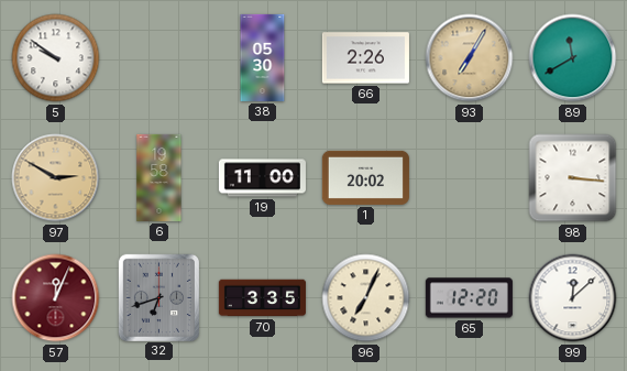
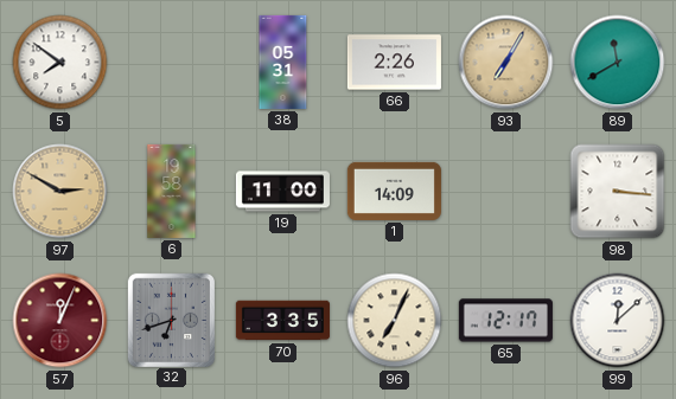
5: 9:51 -> 7:51
38: 05:30 -> 05:31
1: 20:02 -> 14:09
65: 12:20 -> 12:17
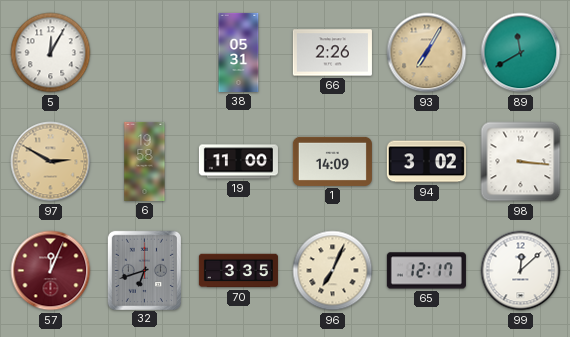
5: 7:51 -> 12:05
94: none -> 3:02
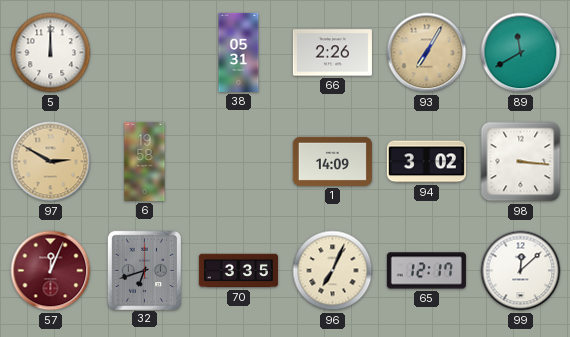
5: 12:05 -> 12:00
19: 11:00 -> none
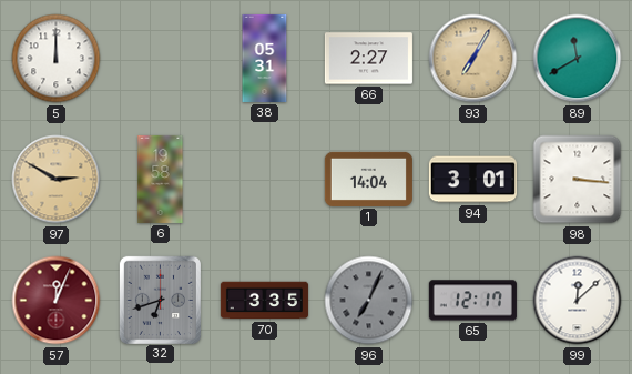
66: 2:26 -> 2:27
1: 14:09 -> 14:04
94: 3:02 -> 3:01
96 dial: cream -> grey
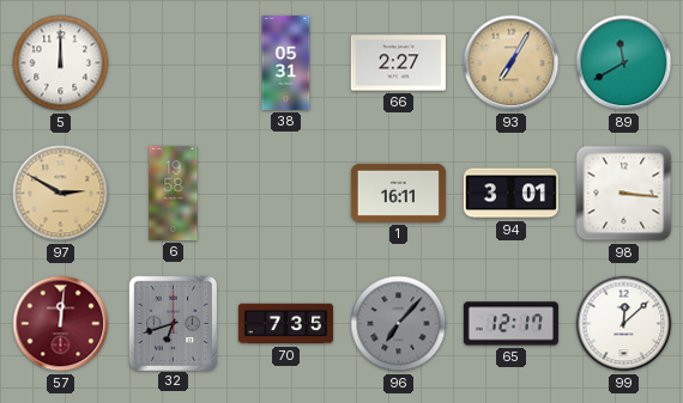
1: 14:04 -> 16:11
57: 12:04 -> 12:01
70: 3:35 -> 7:35
96: 7:04 -> 7:07
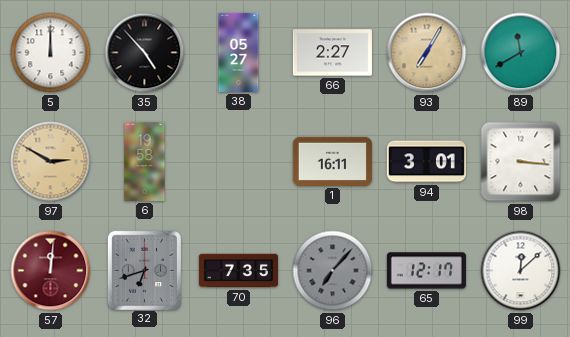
35: none -> 4:53
38: 05:31 -> 05:27
